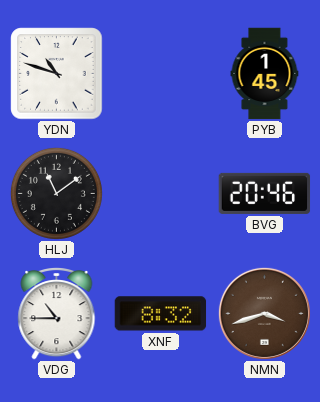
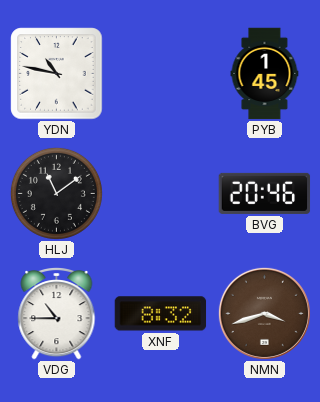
YDN: 10:48 -> 10:47
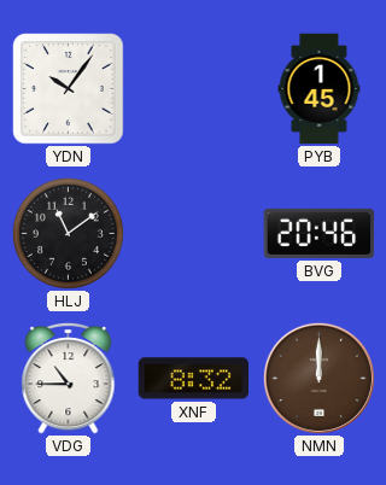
YDN: 10:47 -> 10:06
NMN: 3:42 -> 12:00
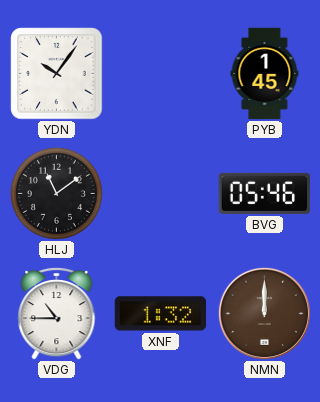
BVG: 20:46 -> 05:46
XNF: 8:32 -> 1:32
